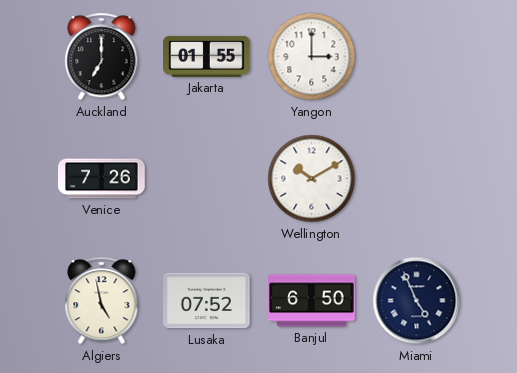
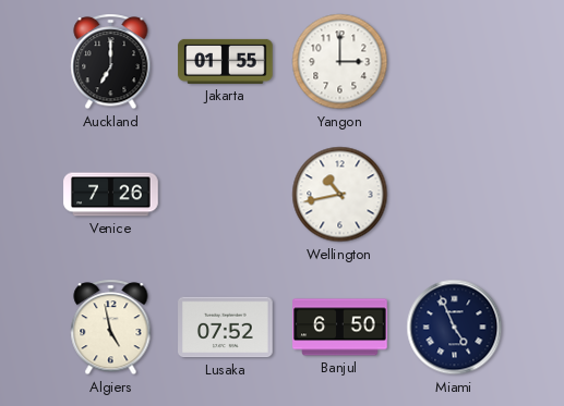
Wellington: 10:10 -> 10:43
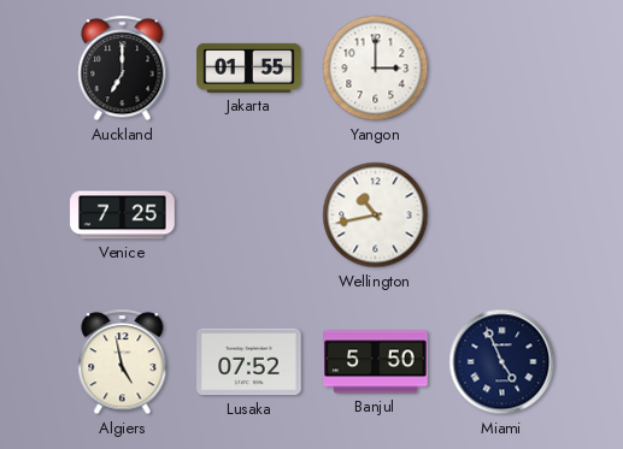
Venice: 7:26 -> 7:25
Banjul: 6:50 -> 5:50
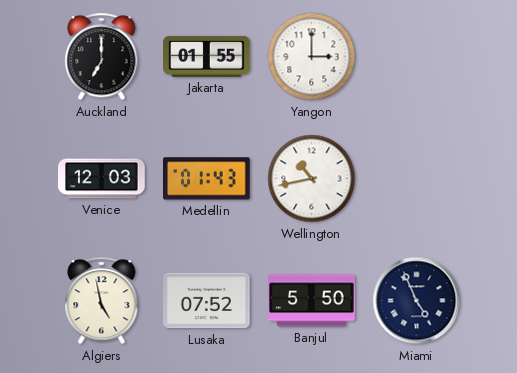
Venice: 7:25 -> 12:03
Medellin: none -> 01:43
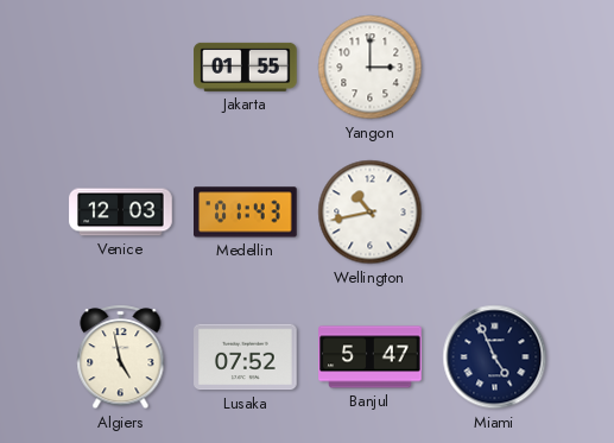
Auckland: 7:00 -> none
Banjul: 5:50 -> 5:47
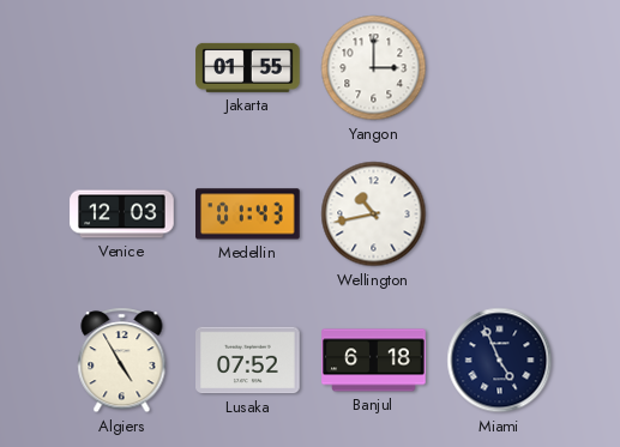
Algiers: 4:58 -> 4:55
Banjul: 5:47 -> 6:18
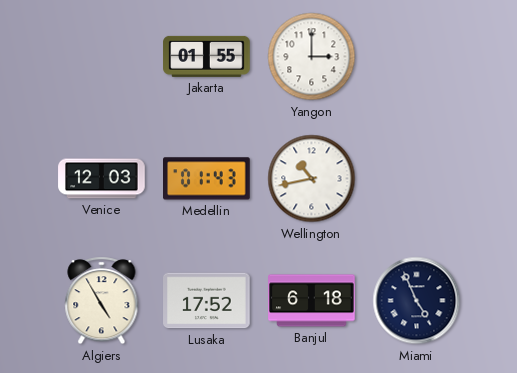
Lusaka: 07:52 -> 17:52
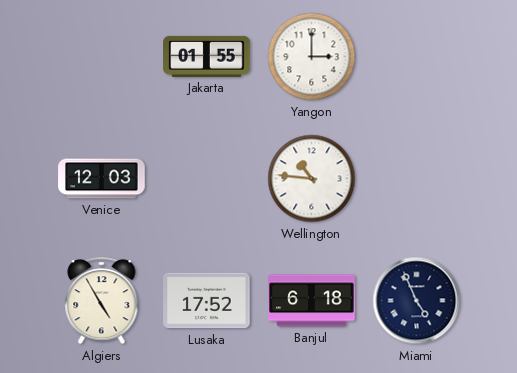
Medellin: 01:43 -> none
Wellington: 10:43 -> 10:46
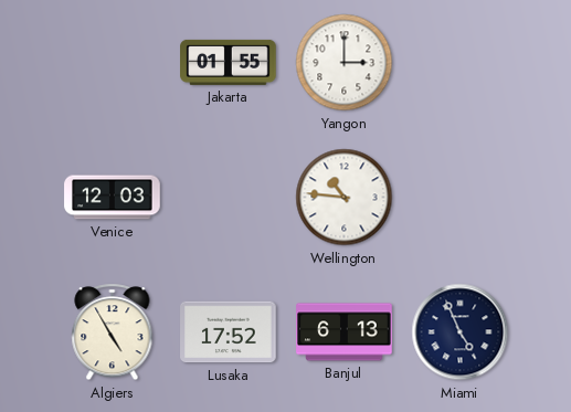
Banjul: 6:18 -> 6:13
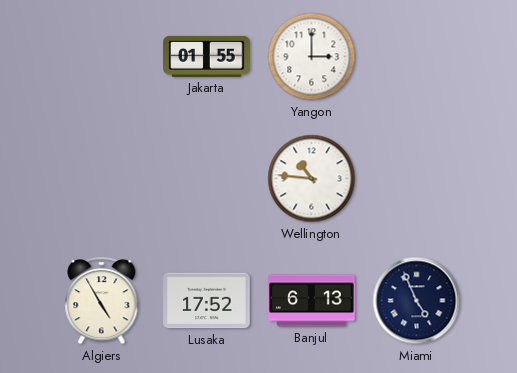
Venice: 12:03 -> none
